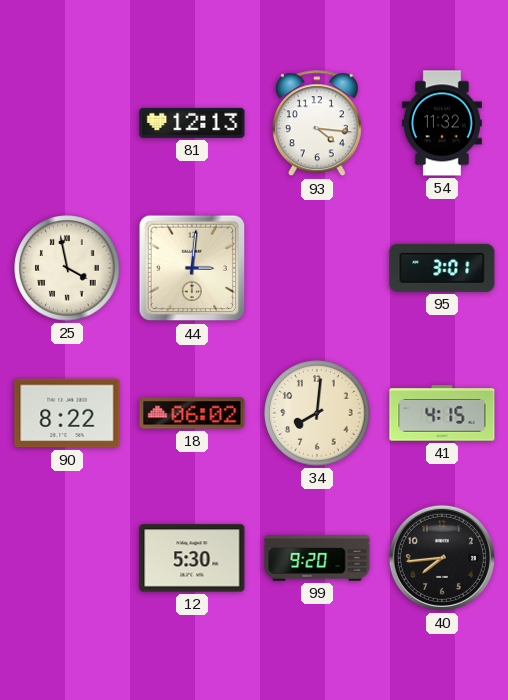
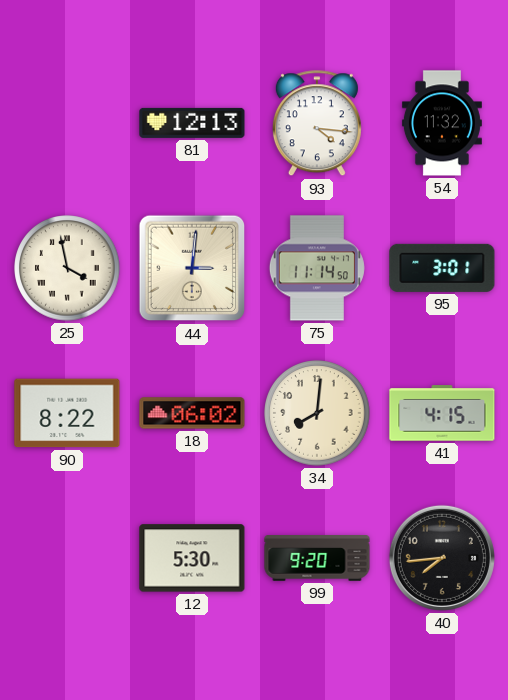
75: none -> 11:14
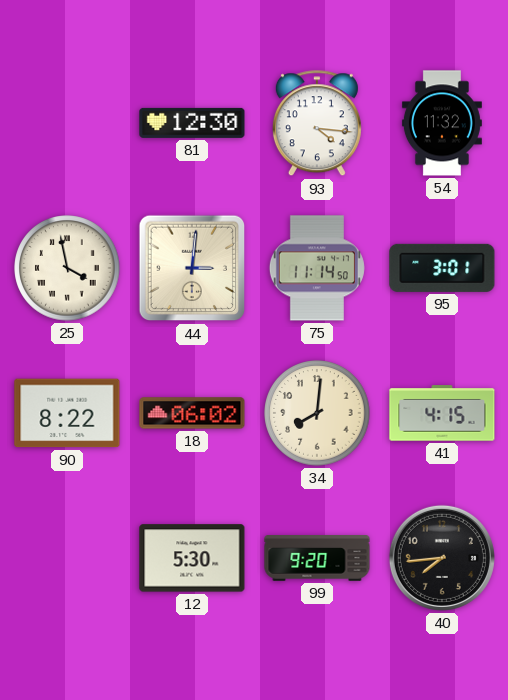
81: 12:13 -> 12:30
